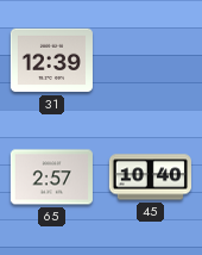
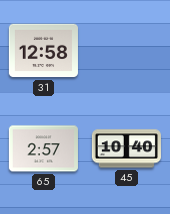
31: 12:39 -> 12:58
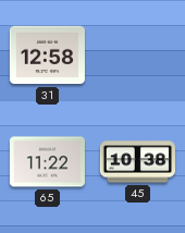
65: 2:57 -> 11:22
45: 10:40 -> 10:38
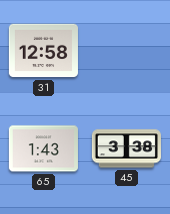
65: 11:22 -> 1:43
45: 10:38 -> 3:38
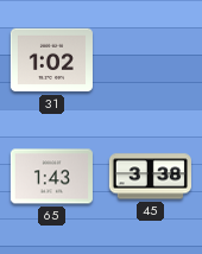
31: 12:58 -> 1:02
